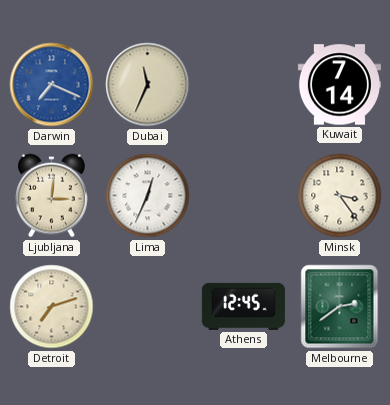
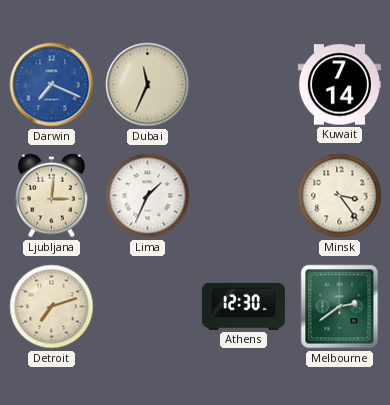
Lima: 12:34 -> 1:34
Athens: 12:45 -> 12:30
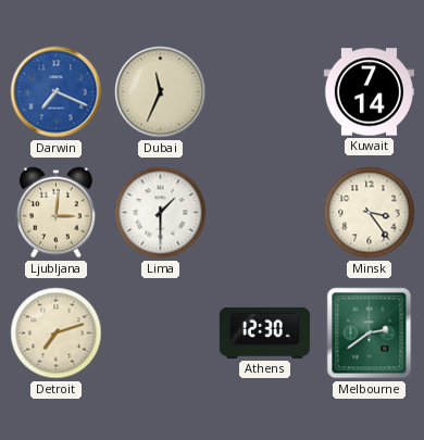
Lima: 1:34 -> 1:30
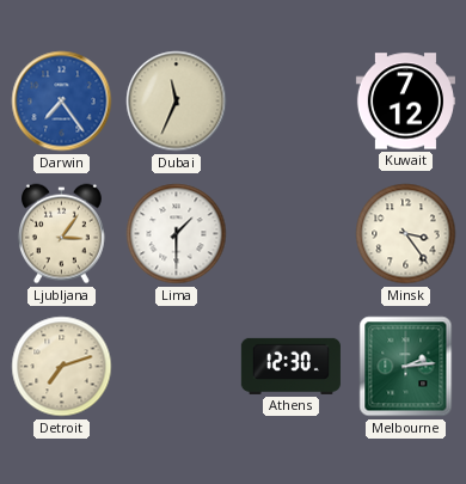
Darwin: 7:19 -> 7:24
Kuwait: 7:14 -> 7:12
Ljubljana: 3:01 -> 3:06
Melbourne: 2:39 -> 2:14
